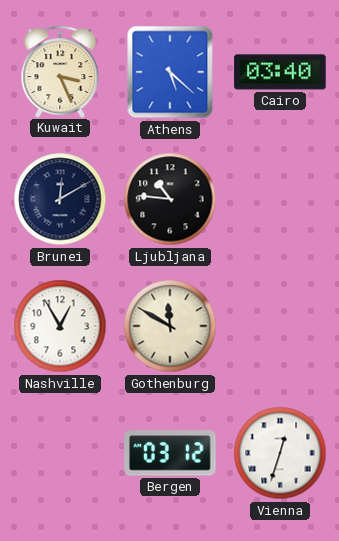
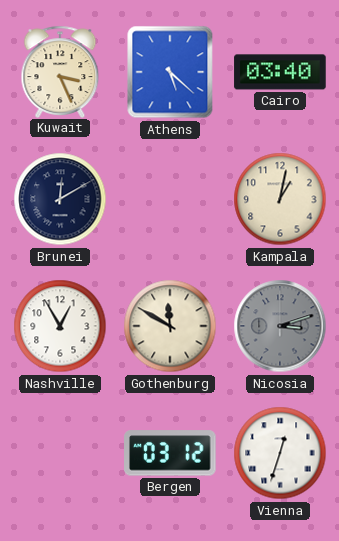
Ljubljana: 10:46 -> none
Kampala: none -> 1:02
Nicosia: none -> 3:12
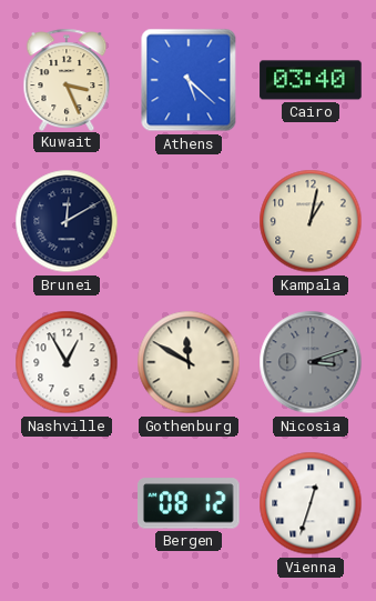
Bergen: 03:12 -> 08:12
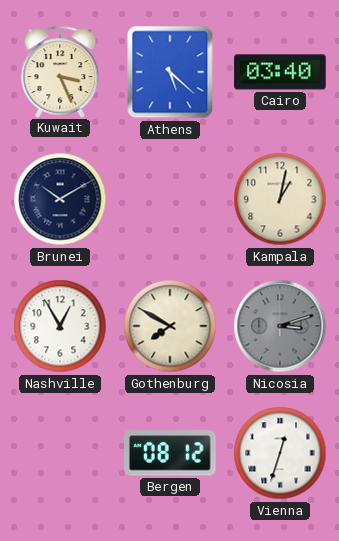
Brunei: 12:10 -> 10:10
Gothenburg: 11:50 -> 7:50
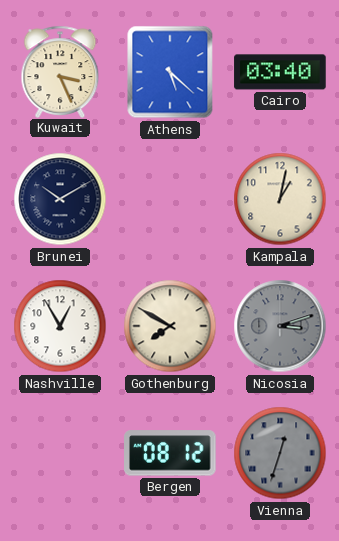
Vienna dial: white -> grey
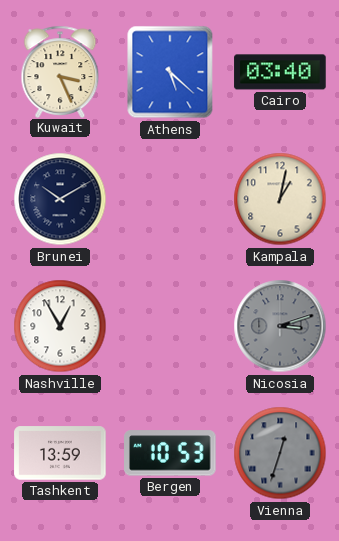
Gothenburg: 7:50 -> none
Tashkent: none -> 13:59
Bergen: 08:12 -> 10:53
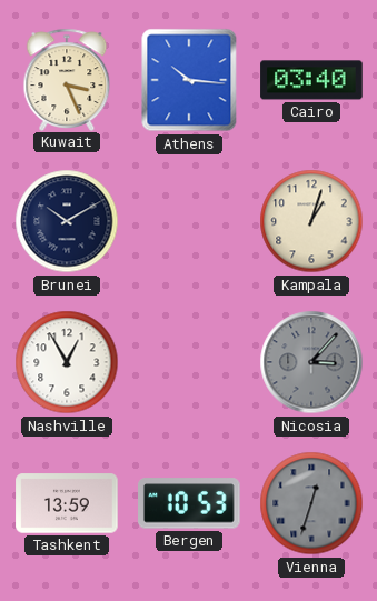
Athens: 5:22 -> 10:16
Kampala: 1:02 -> 1:03
Nicosia: 3:12 -> 3:07
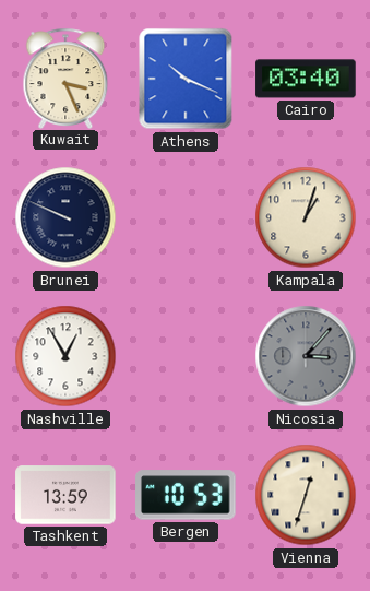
Athens: 10:16 -> 10:19
Brunei: 10:10 -> 9:49
Vienna dial: grey -> cream
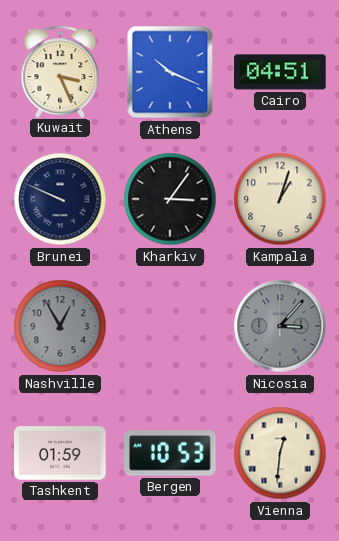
Cairo: 03:40 -> 04:51
Kharkiv: none -> 3:06
Nashville dial: white -> grey
Tashkent: 13:59 -> 01:59
Vienna: 12:33 -> 12:31
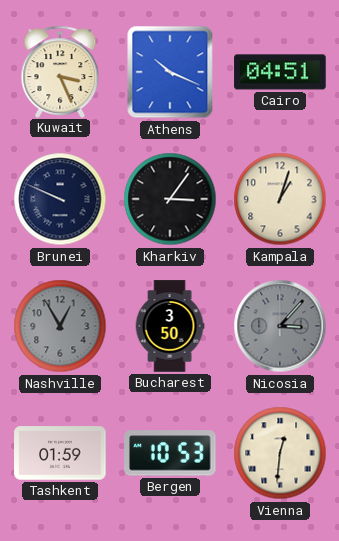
Bucharest: none -> 3:50
